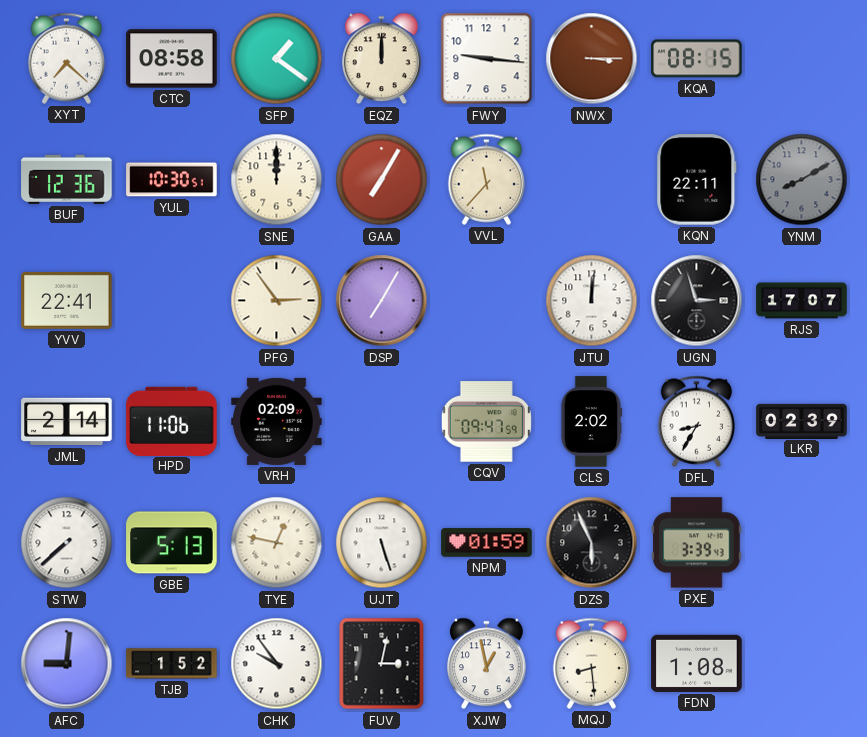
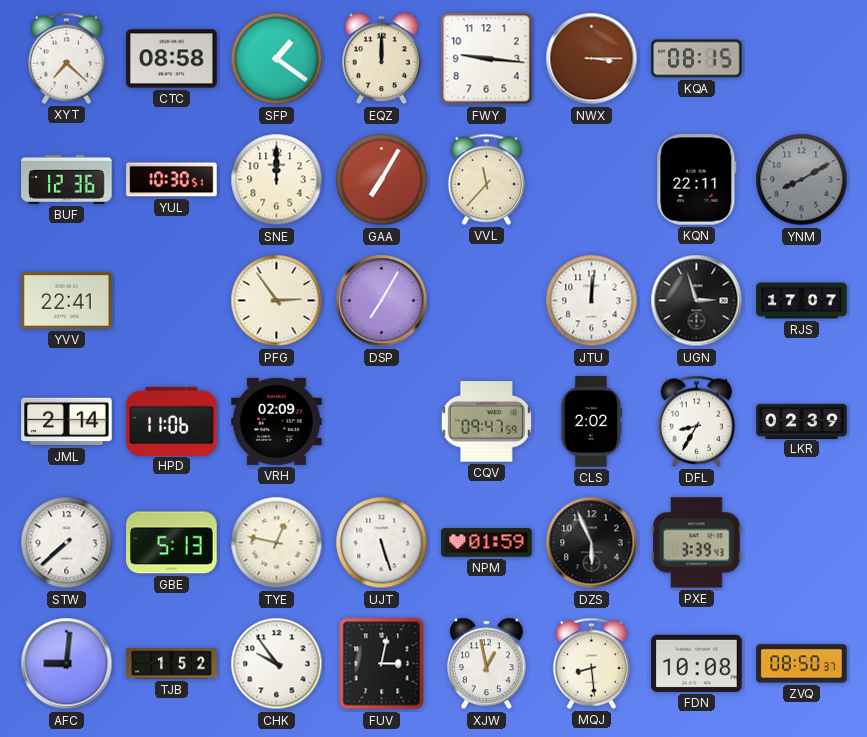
FDN: 1:08 -> 10:08
ZVQ: none -> 08:50
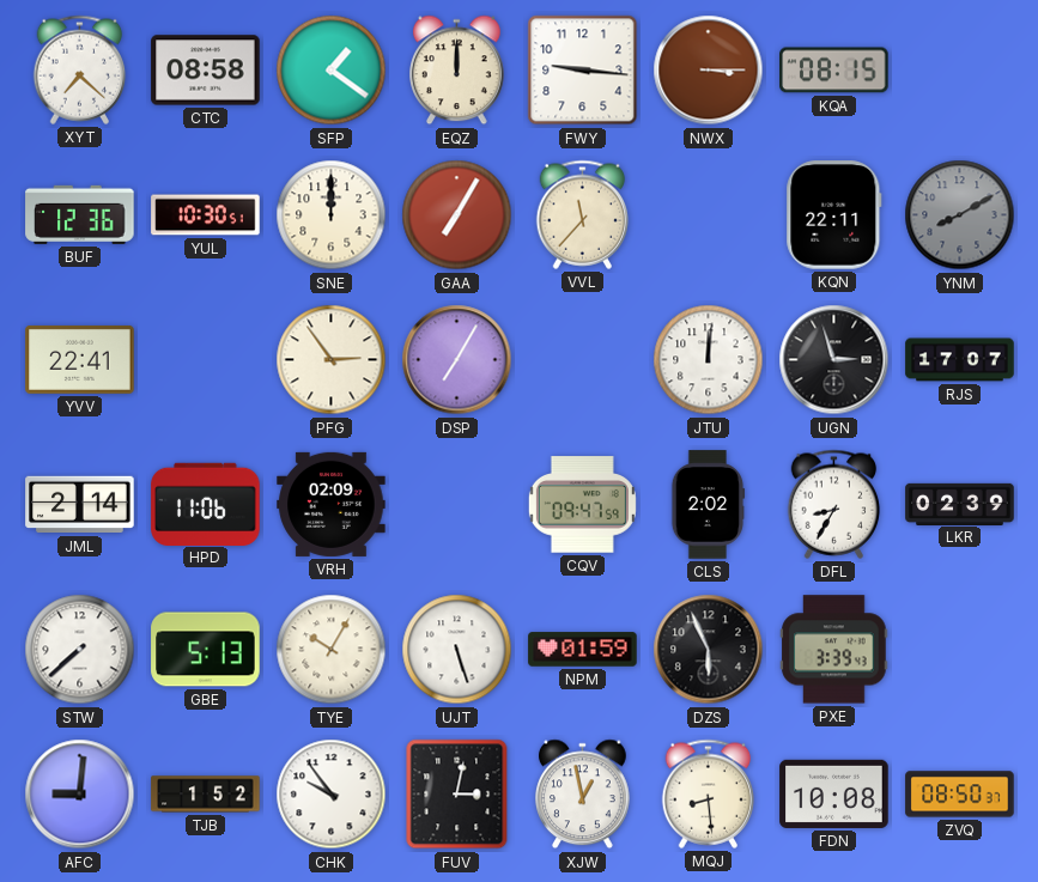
TYE: 12:47 -> 10:05
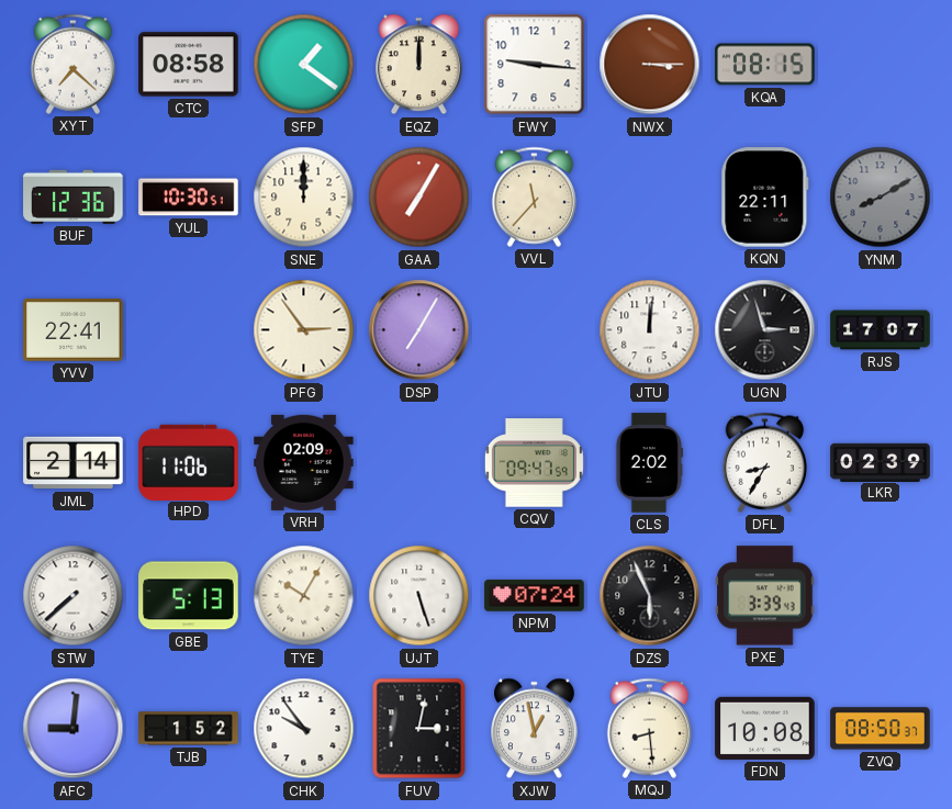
NPM: 01:59 -> 07:24
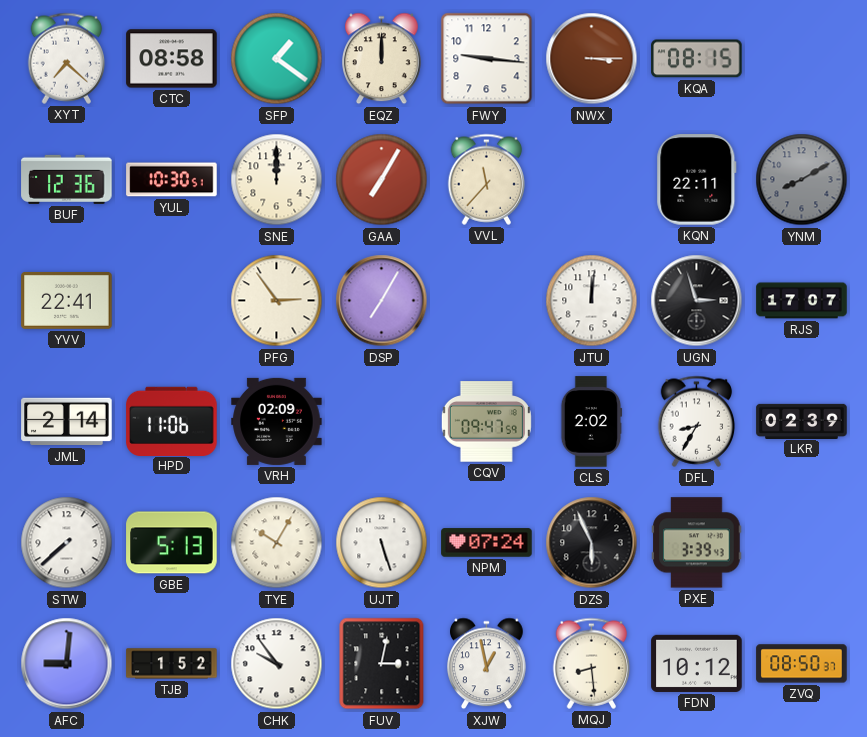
FDN: 10:08 -> 10:12
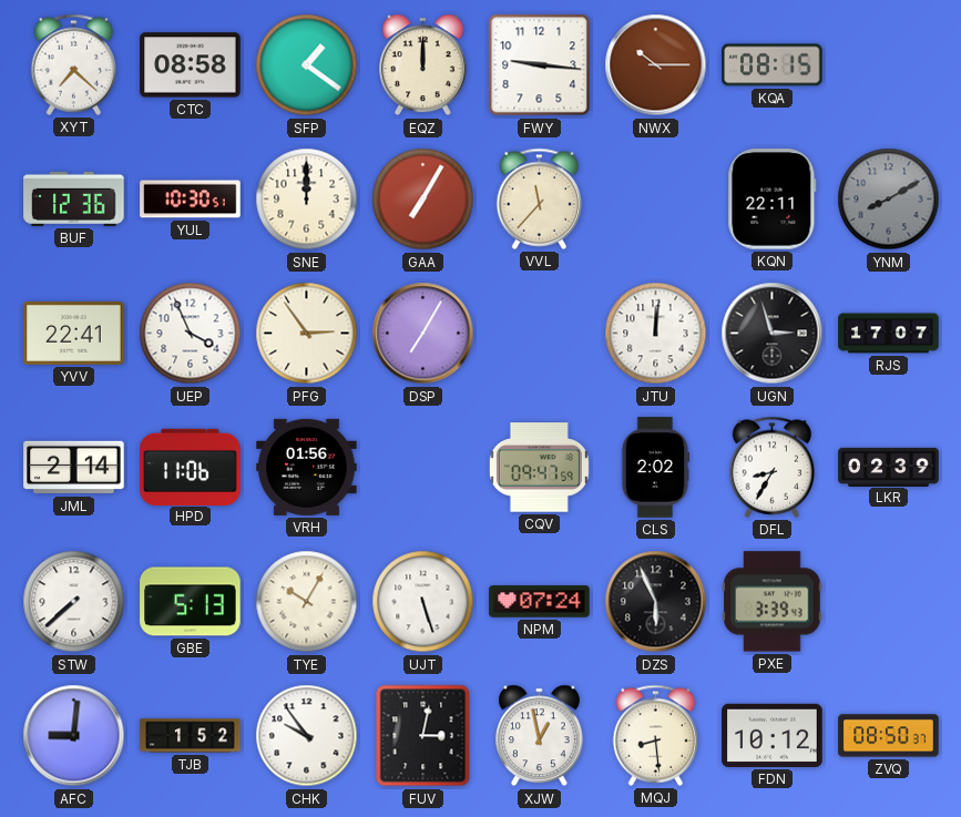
NWX: 3:15 -> 10:15
UEP: none -> 3:56
VRH: 02:09 -> 01:56
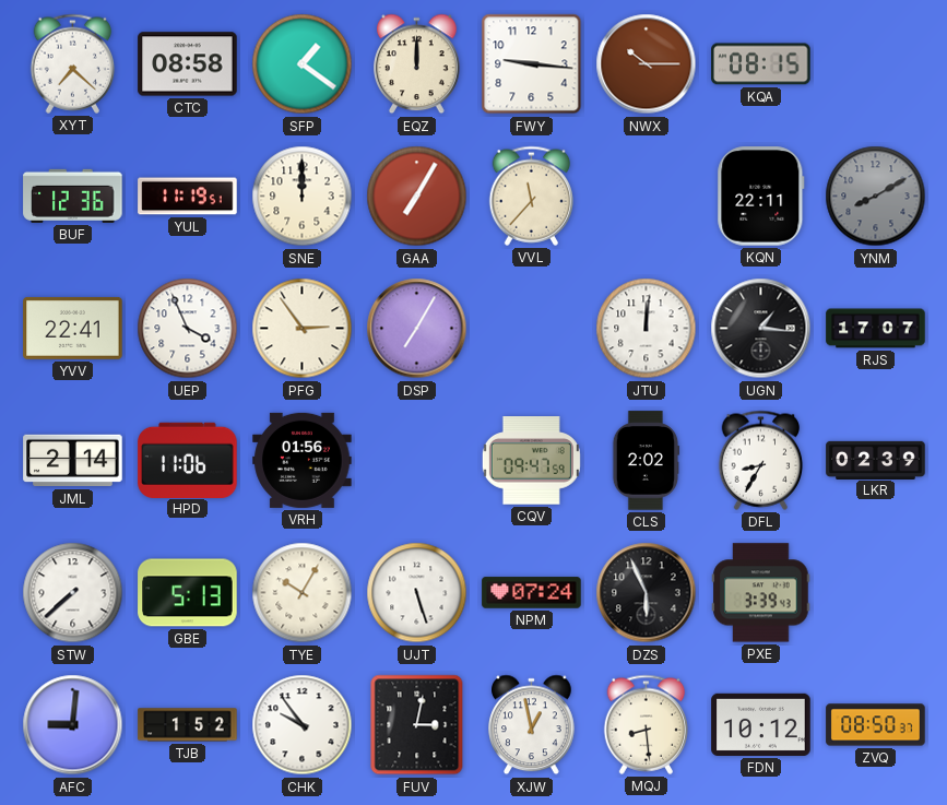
YUL: 10:30 -> 11:19
UGN: 2:57 -> 1:16
